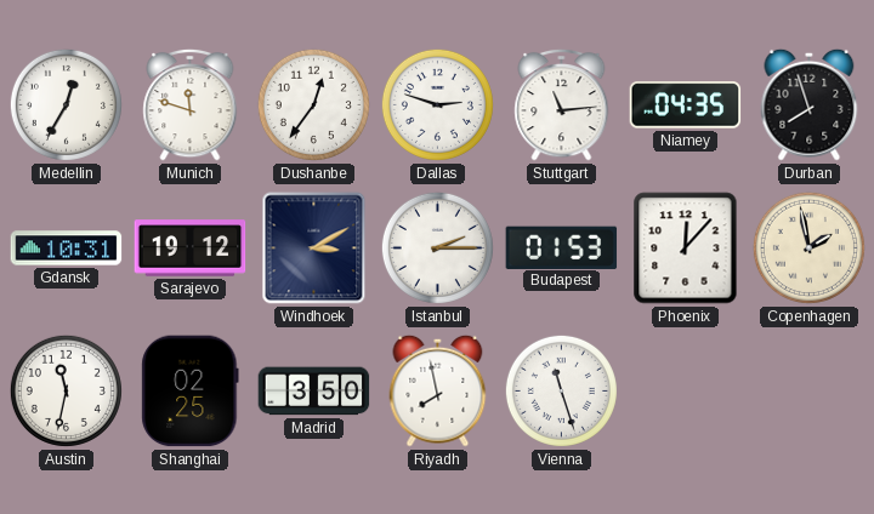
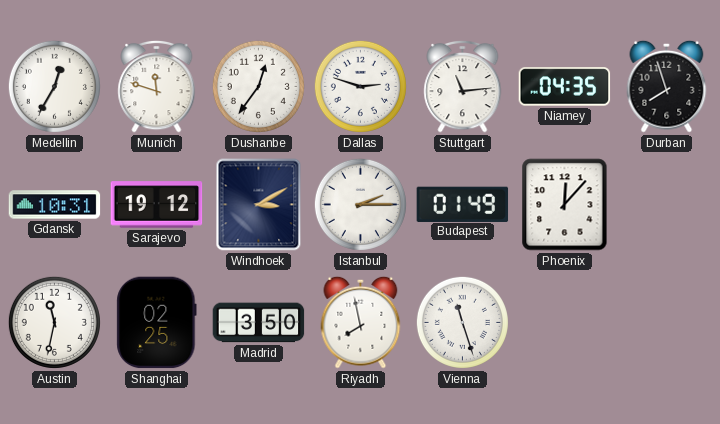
Budapest: 01:53 -> 01:49
Copenhagen: 1:58 -> none
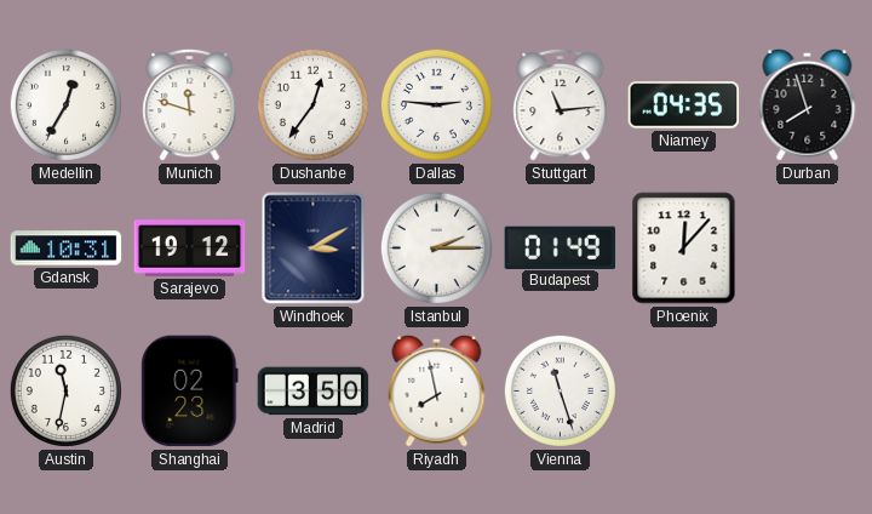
Dallas: 2:48 -> 2:46
Shanghai: 02:25 -> 02:23
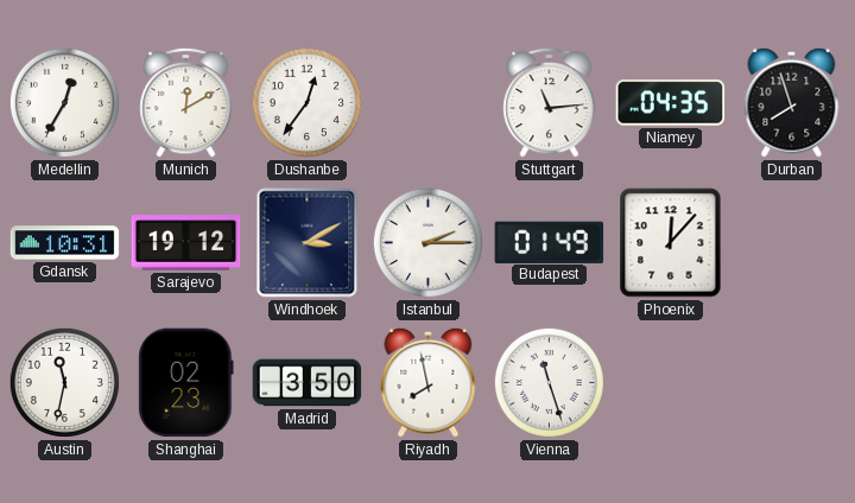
Munich: 11:48 -> 12:10
Dallas: 2:46 -> none
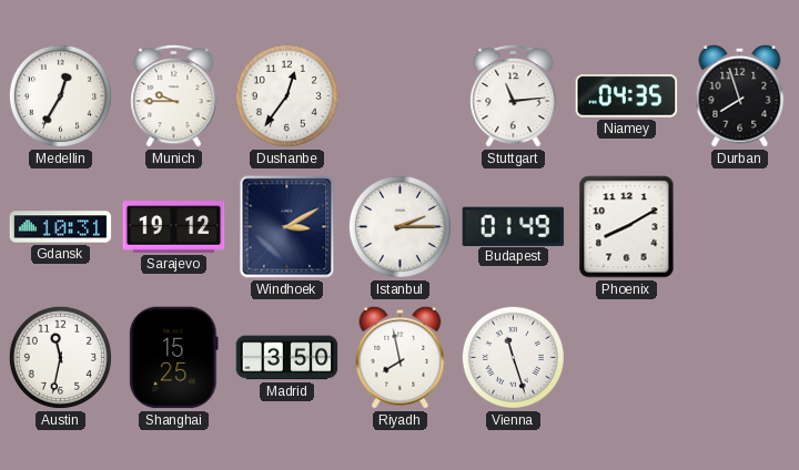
Munich: 12:10 -> 9:45
Phoenix: 12:07 -> 8:10
Shanghai: 02:23 -> 15:25
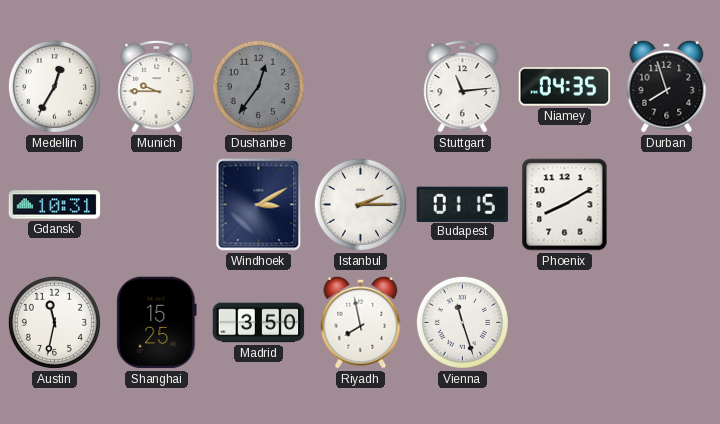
Dushanbe dial: white -> grey
Sarajevo: 19:12 -> none
Budapest: 01:49 -> 01:15
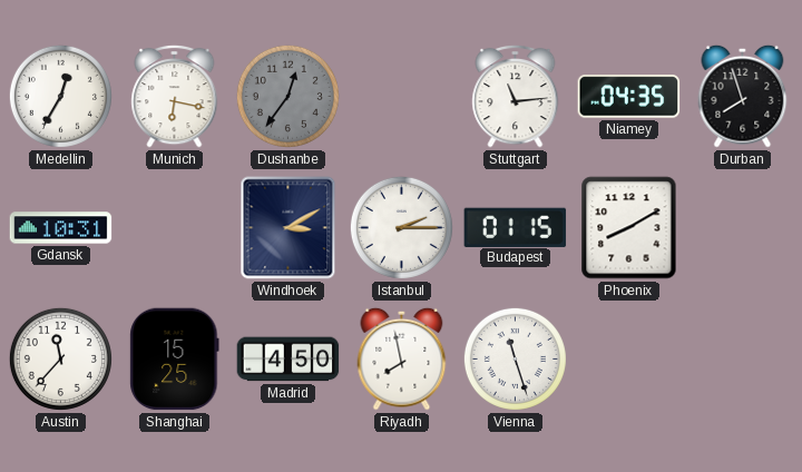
Munich: 9:45 -> 6:17
Austin: 11:32 -> 11:37
Madrid: 3:50 -> 4:50
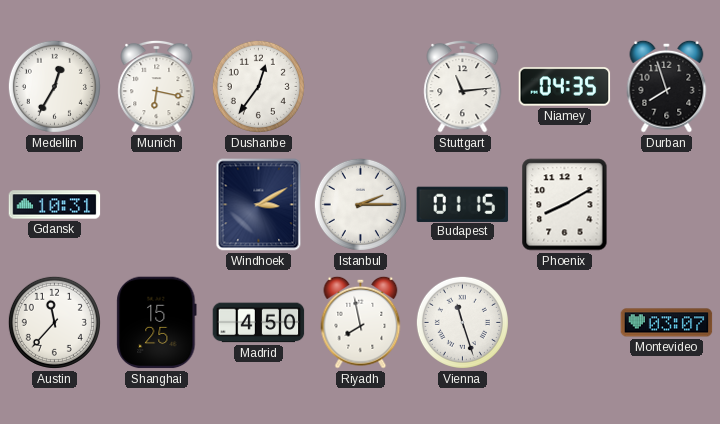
Dushanbe dial: grey -> white
Montevideo: none -> 03:07
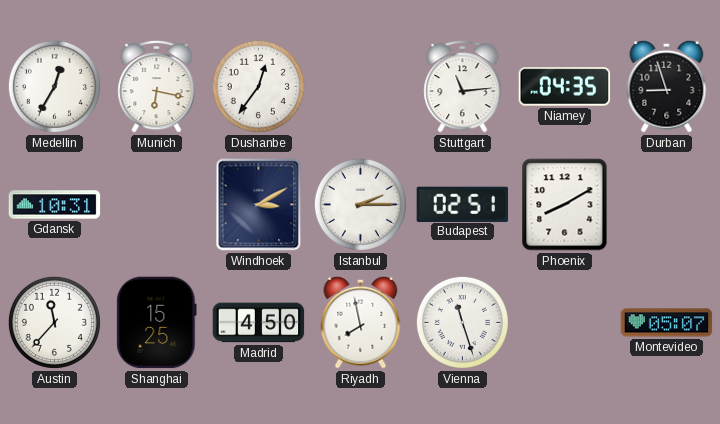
Durban: 7:57 -> 8:57
Budapest: 01:15 -> 02:51
Montevideo: 03:07 -> 05:07
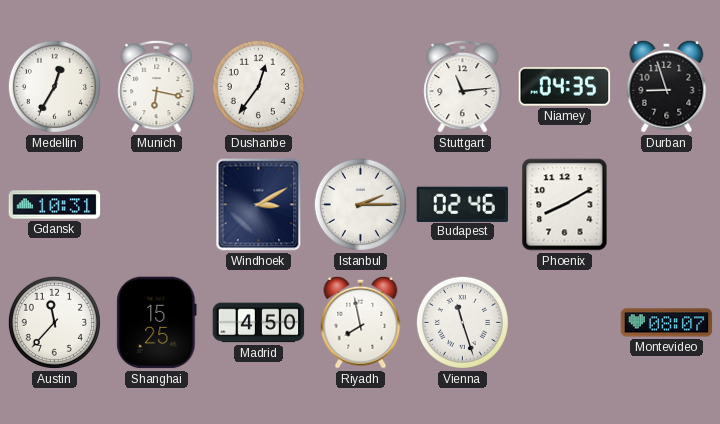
Budapest: 02:51 -> 02:46
Montevideo: 05:07 -> 08:07
